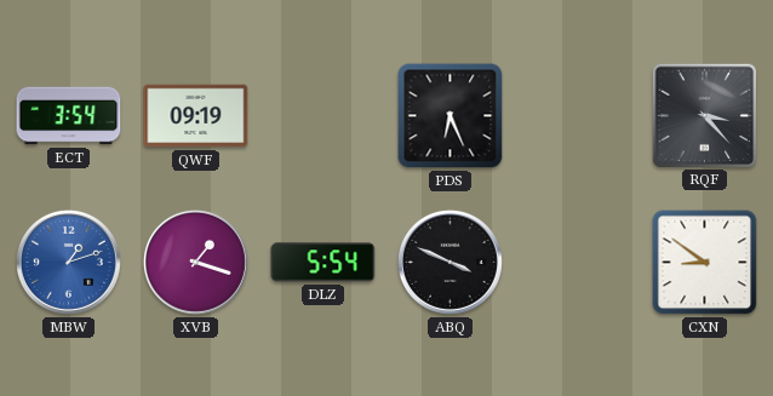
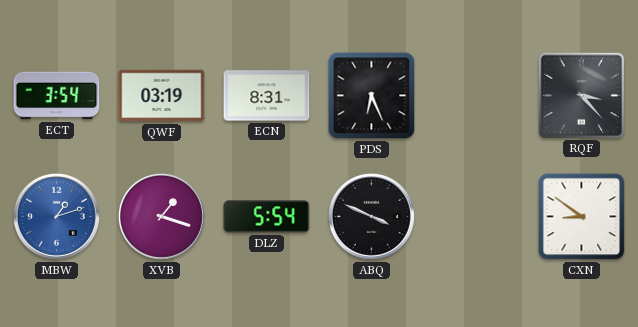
QWF: 09:19 -> 03:19
ECN: none -> 8:31
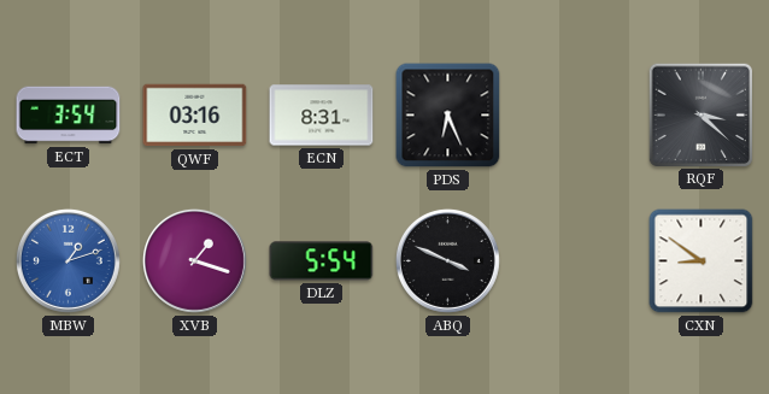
QWF: 03:19 -> 03:16
RQF: 3:23 -> 3:22
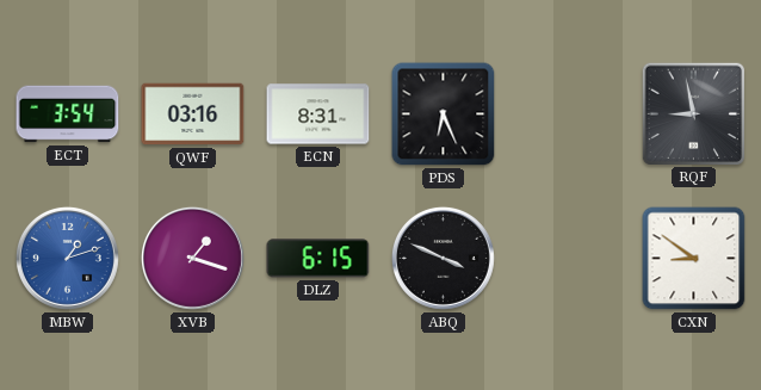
RQF: 3:22 -> 8:58
DLZ: 5:54 -> 6:15
